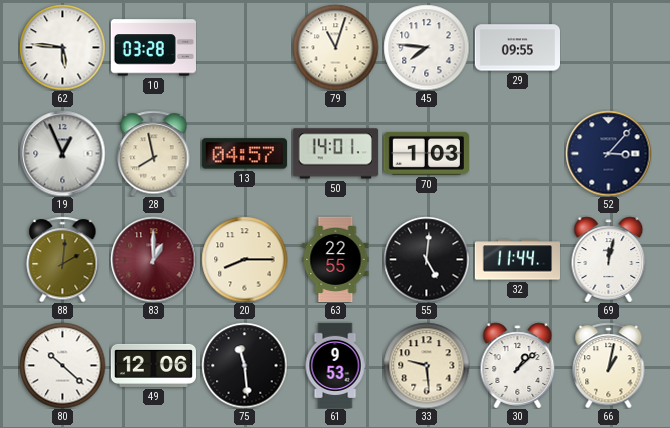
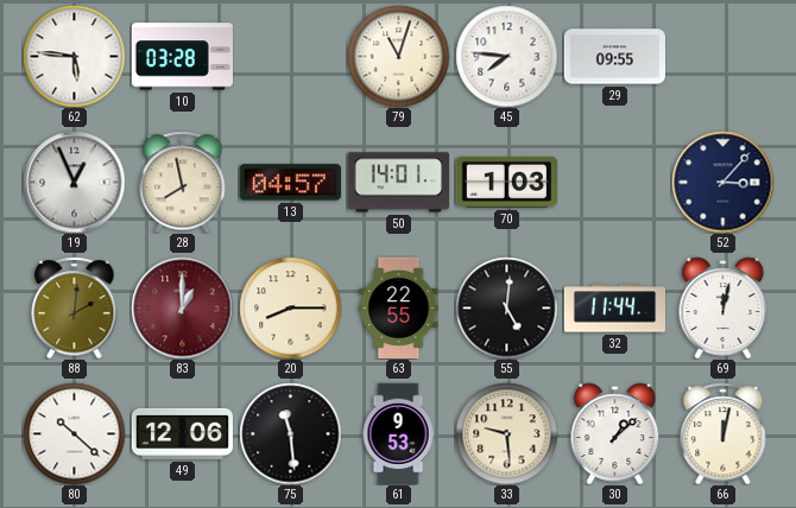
66: 1:02 -> 12:02
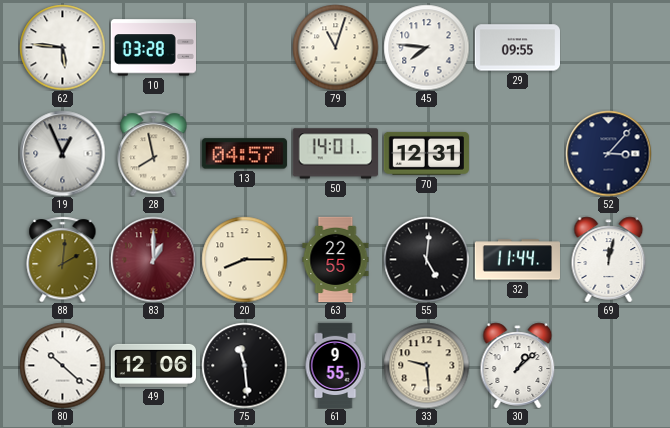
70: 1:03 -> 12:31
61: 9:53 -> 9:55
66: 12:02 -> none
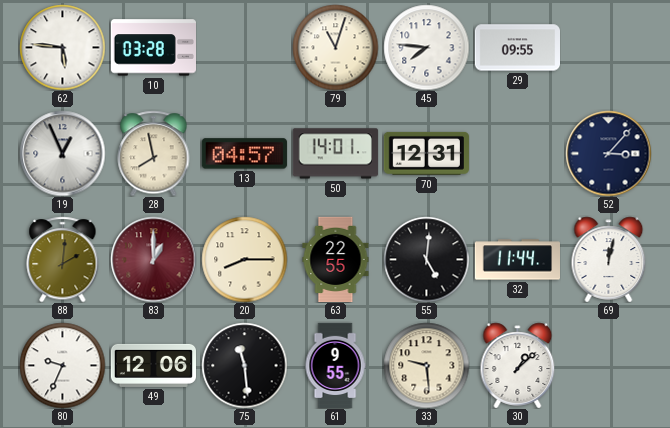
80: 10:22 -> 9:34
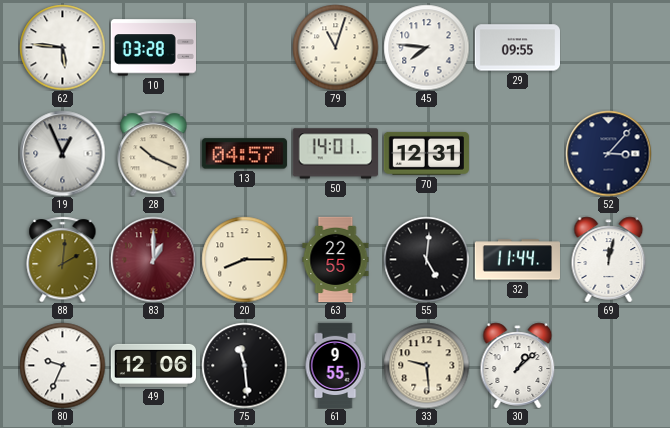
28: 7:58 -> 10:19
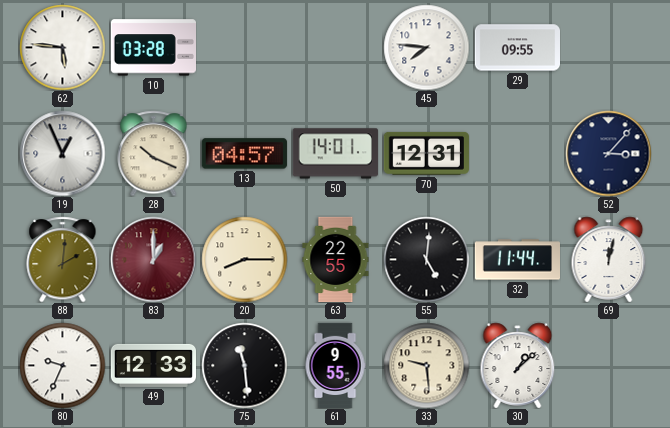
79: 11:03 -> none
49: 12:06 -> 12:33
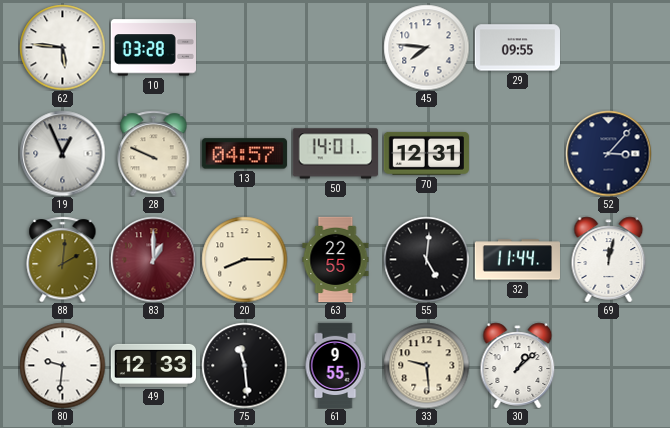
28: 10:19 -> 9:49
80: 9:34 -> 9:31
